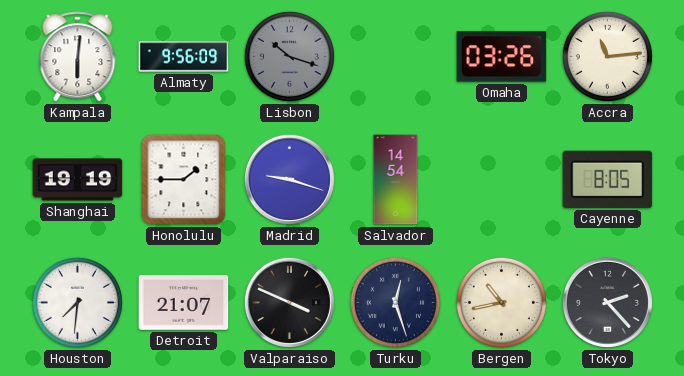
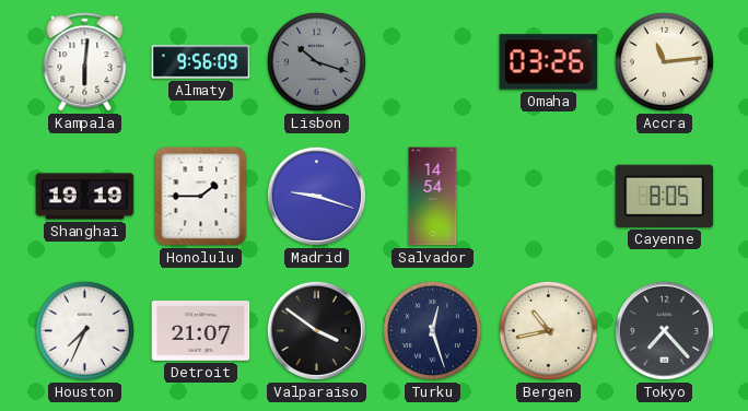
Houston: 7:31 -> 7:34
Valparaiso: 3:49 -> 3:51
Tokyo: 2:23 -> 7:23
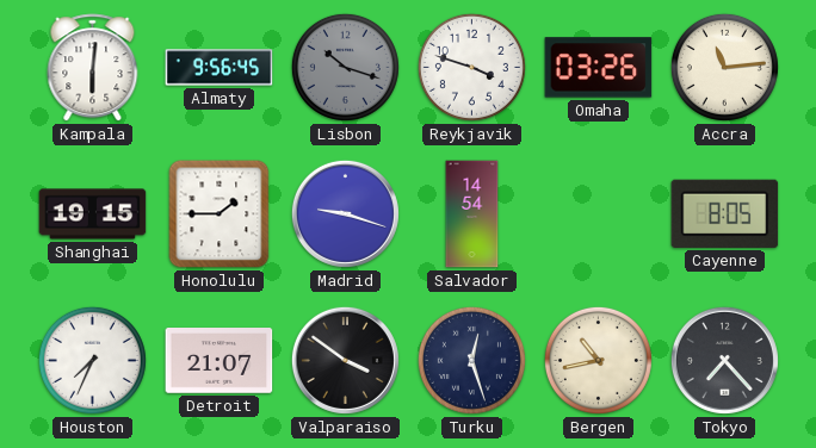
Almaty: 9:56:09 -> 9:56:45
Reykjavik: none -> 3:48
Shanghai: 19:19 -> 19:15
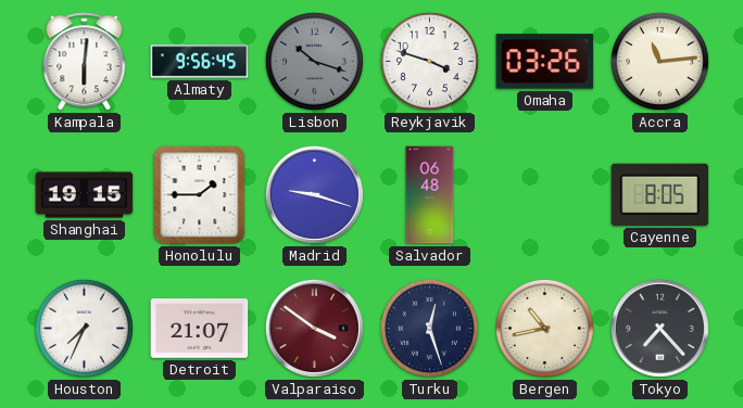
Salvador: 14:54 -> 06:48
Valparaiso dial: black -> burgundy
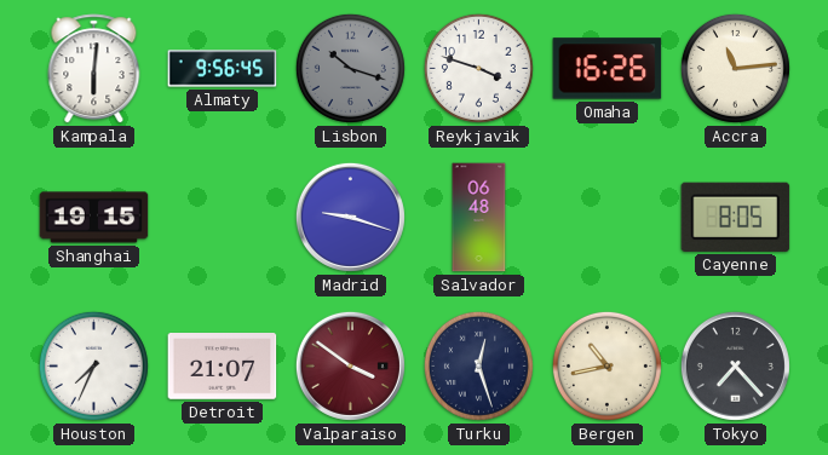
Omaha: 03:26 -> 16:26
Honolulu: 1:45 -> none
